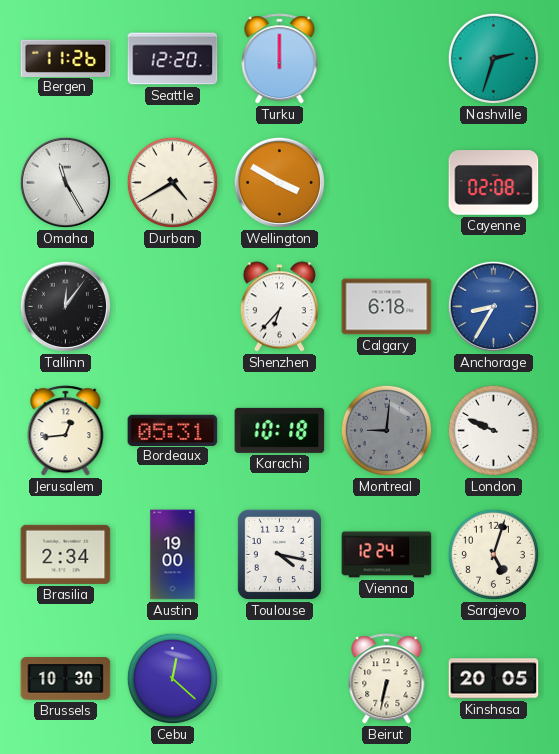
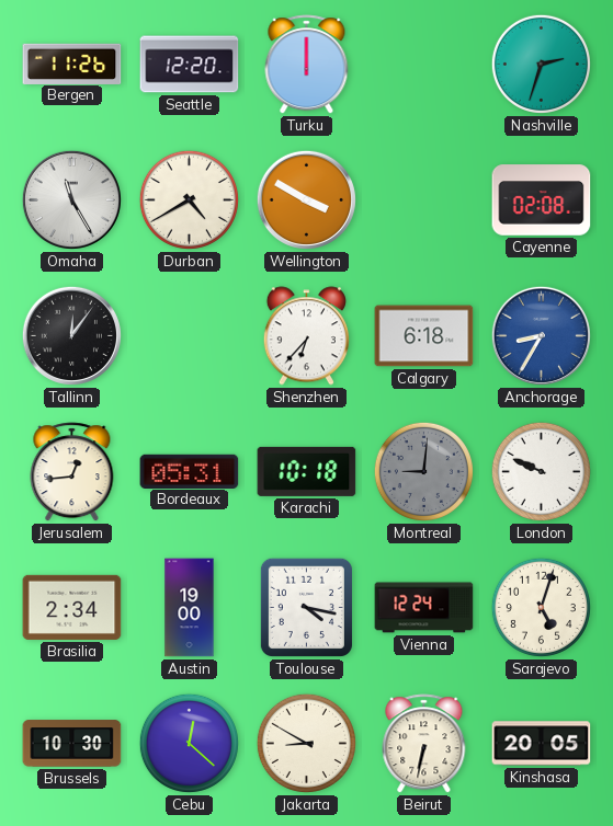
Jakarta: none -> 8:50
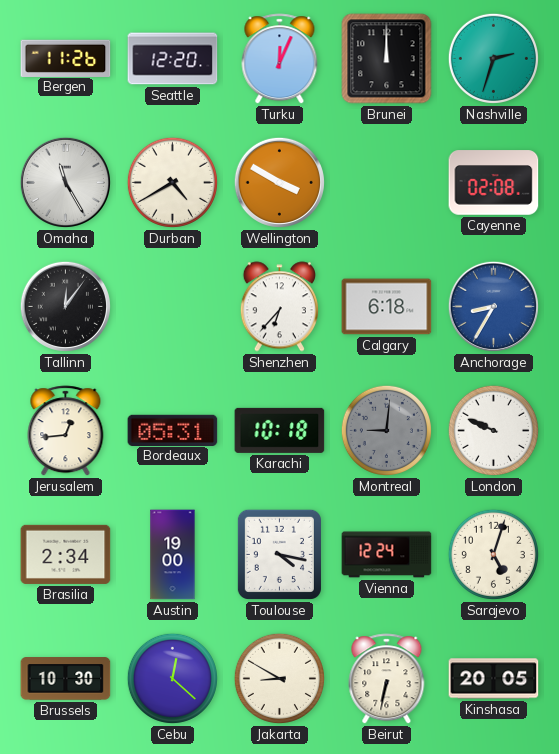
Turku: 12:00 -> 12:04
Brunei: none -> 12:00
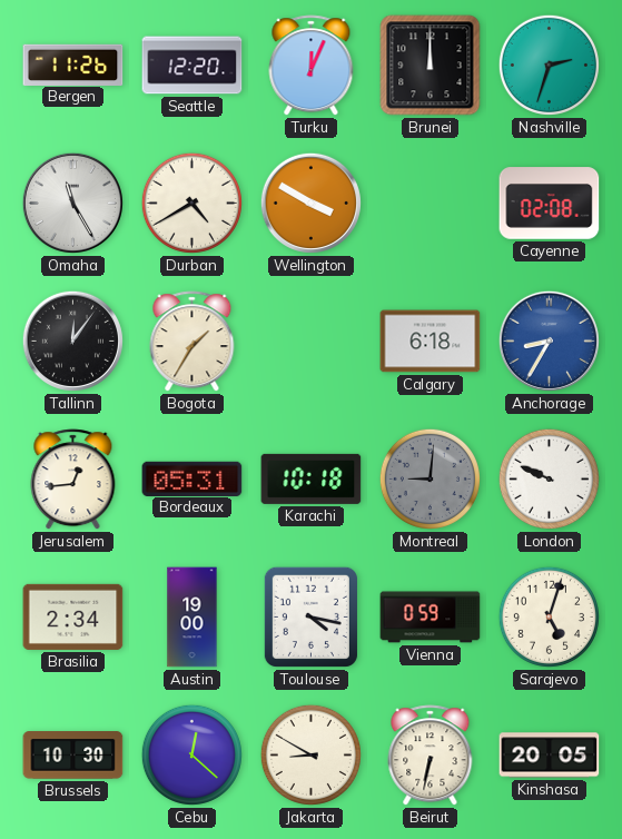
Bogota: none -> 1:35
Shenzhen: 6:37 -> none
Vienna: 12:24 -> 0:59
